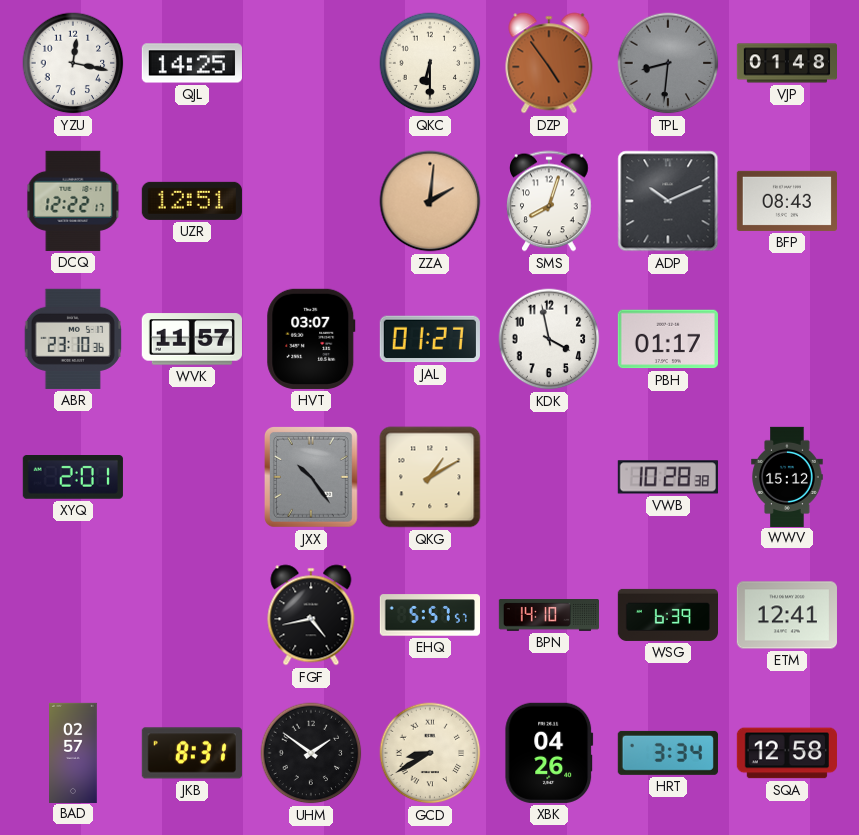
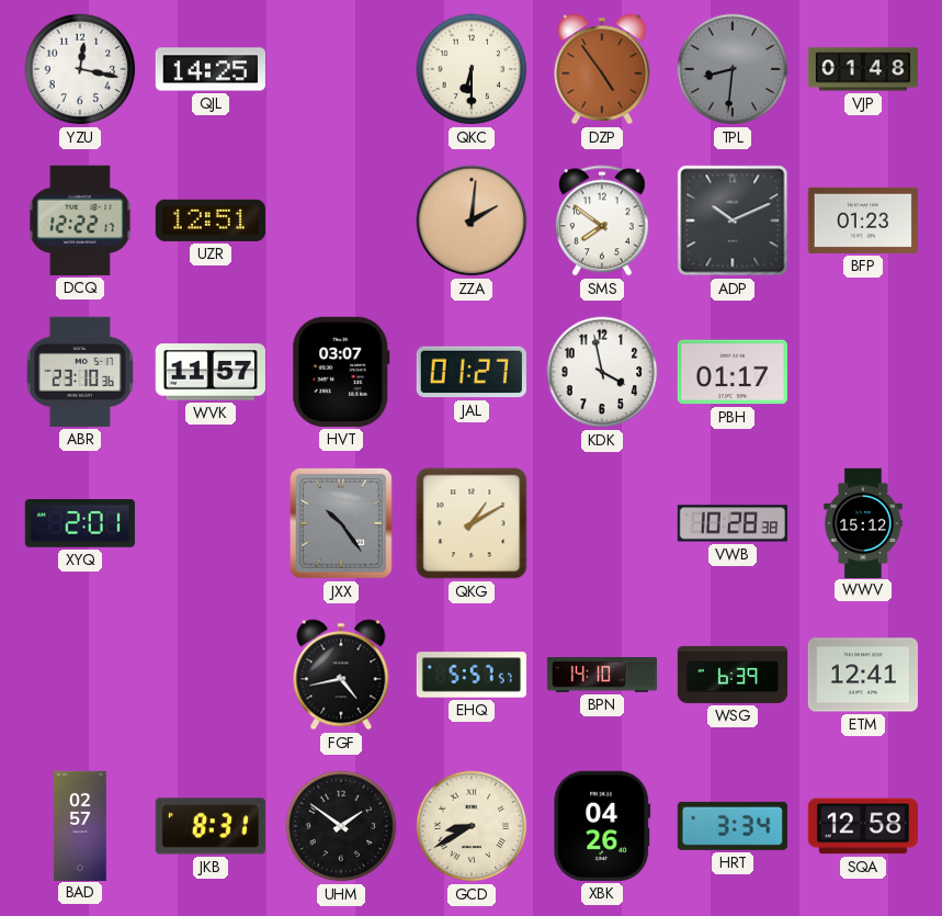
SMS: 8:03 -> 7:51
BFP: 08:43 -> 01:23
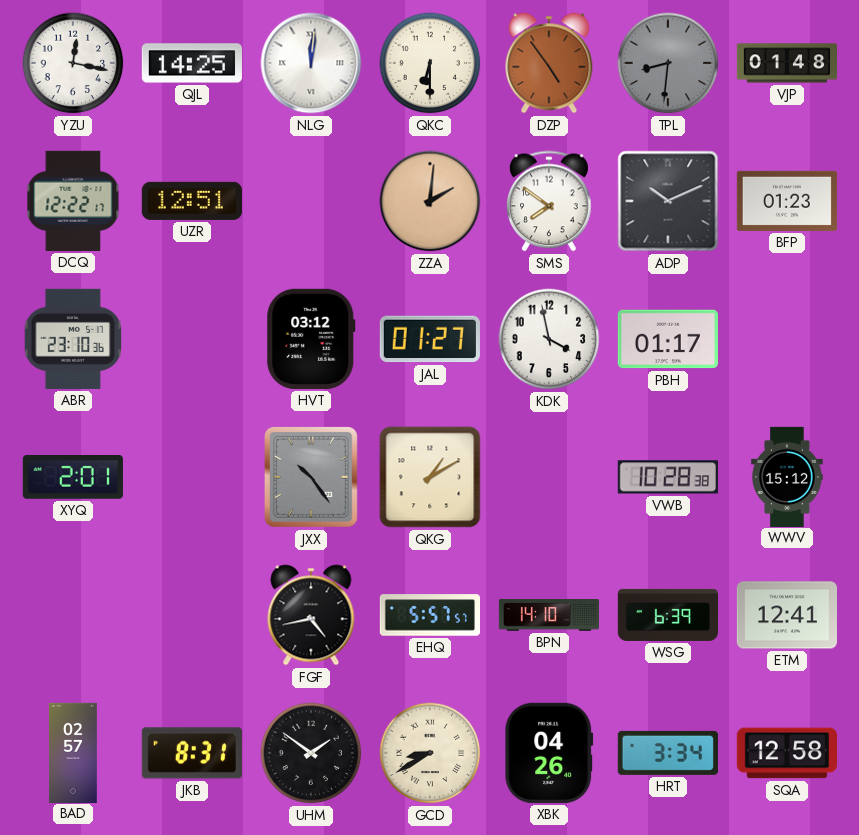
NLG: none -> 12:01
WVK: 11:57 -> none
HVT: 03:07 -> 03:12
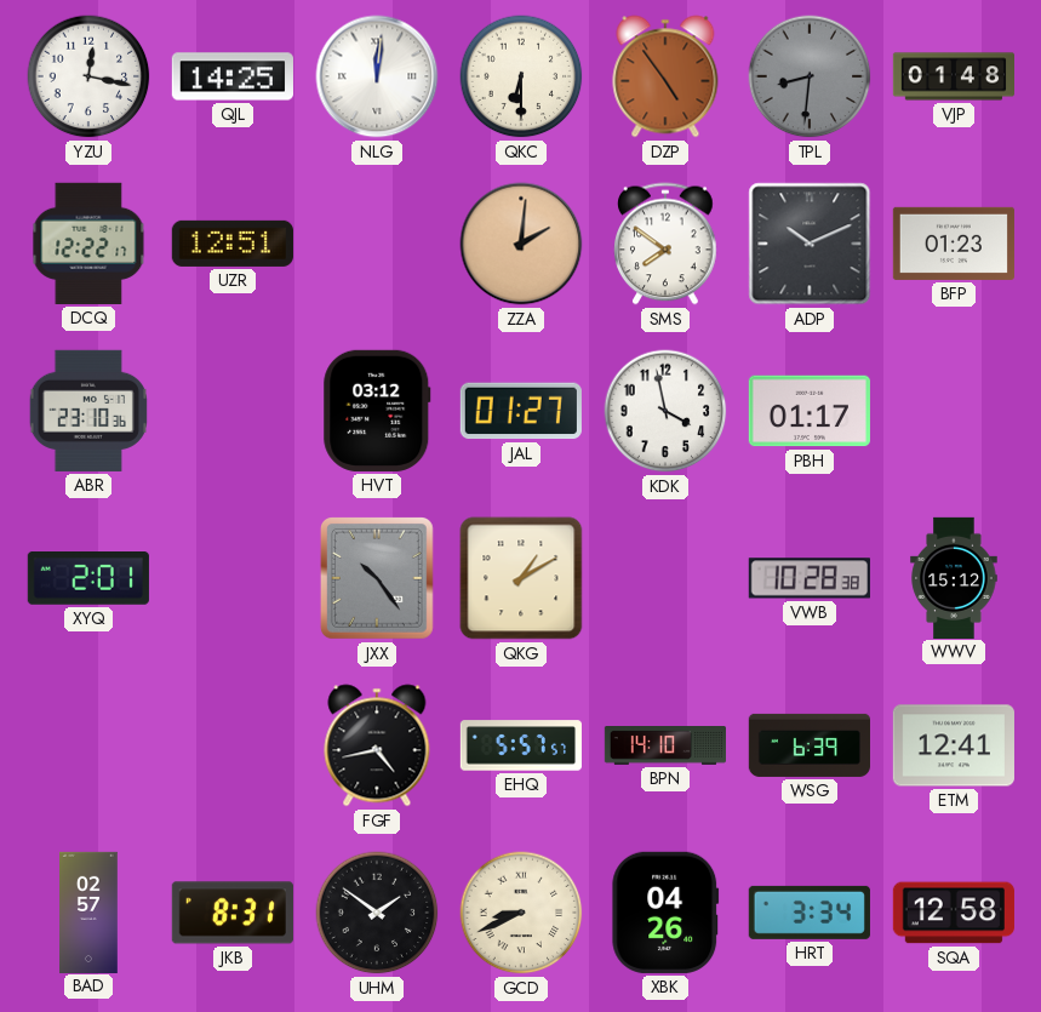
GCD: 8:40 -> 8:41
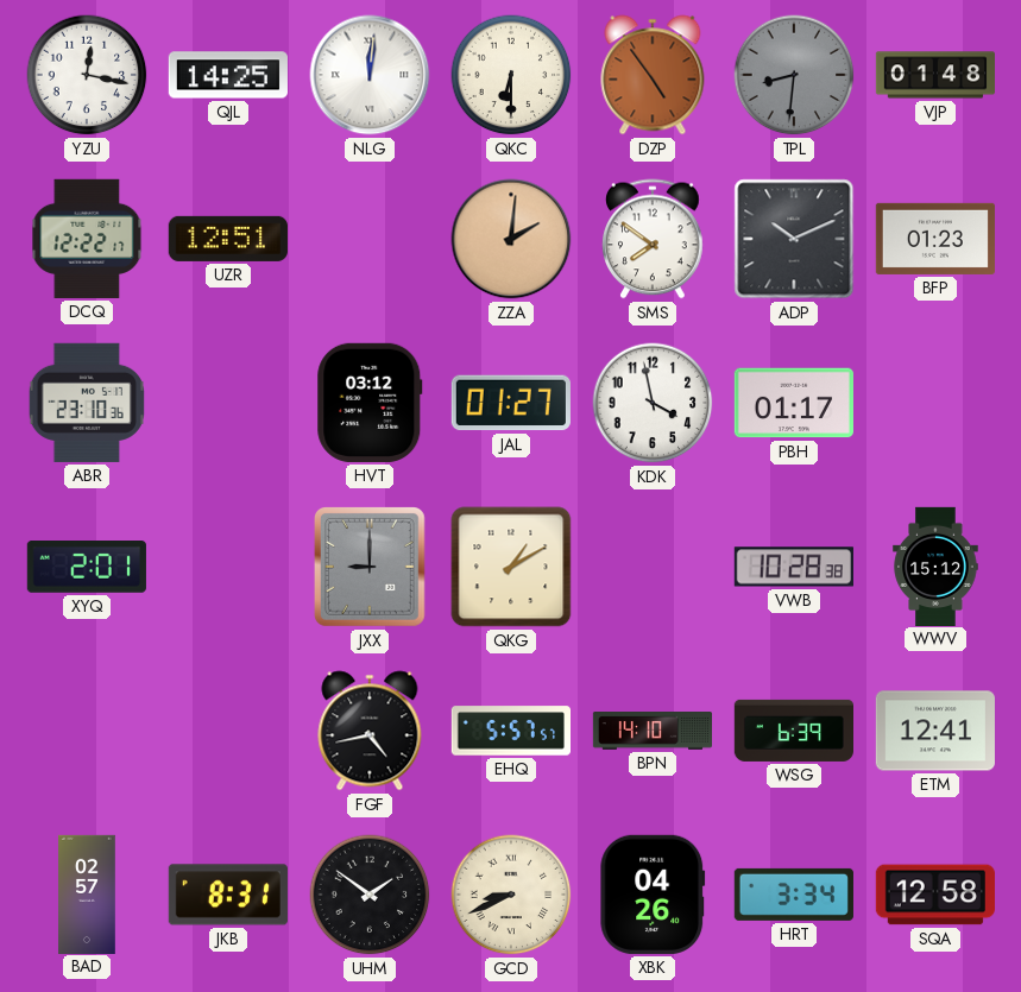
JXX: 10:24 -> 9:00
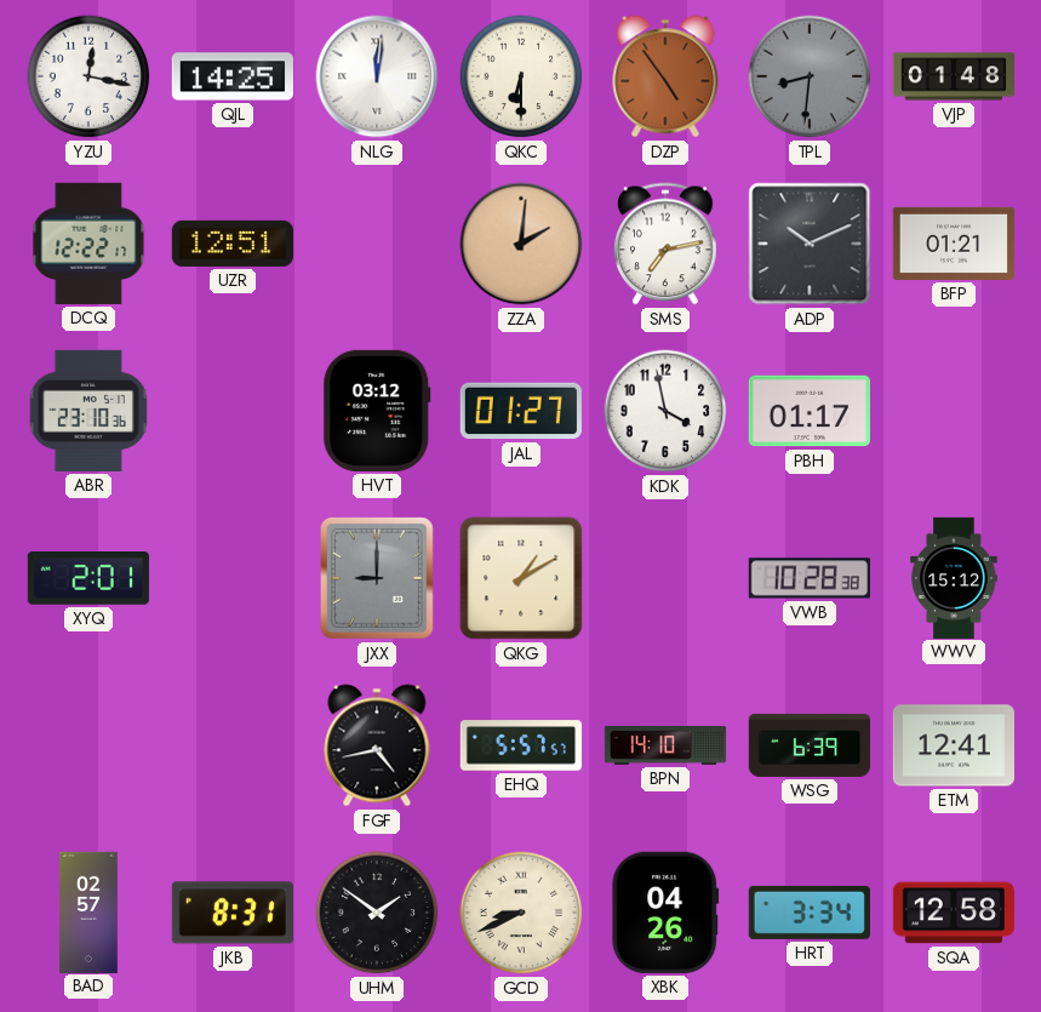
SMS: 7:51 -> 7:13
BFP: 01:23 -> 01:21
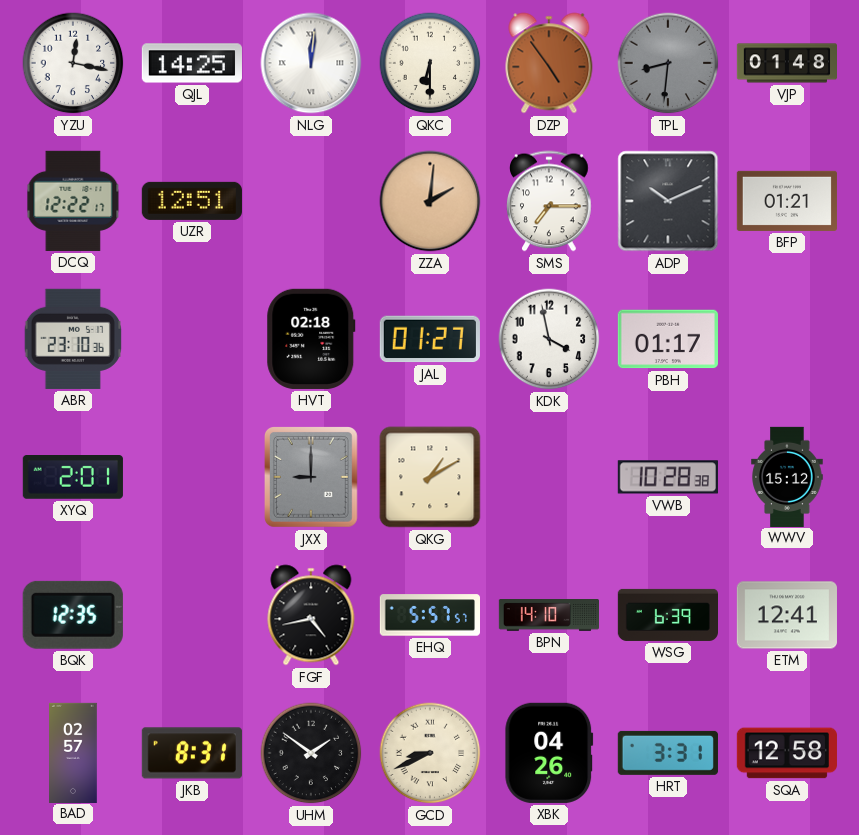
SMS: 7:13 -> 7:15
HVT: 03:12 -> 02:18
BQK: none -> 12:35
HRT: 3:34 -> 3:31
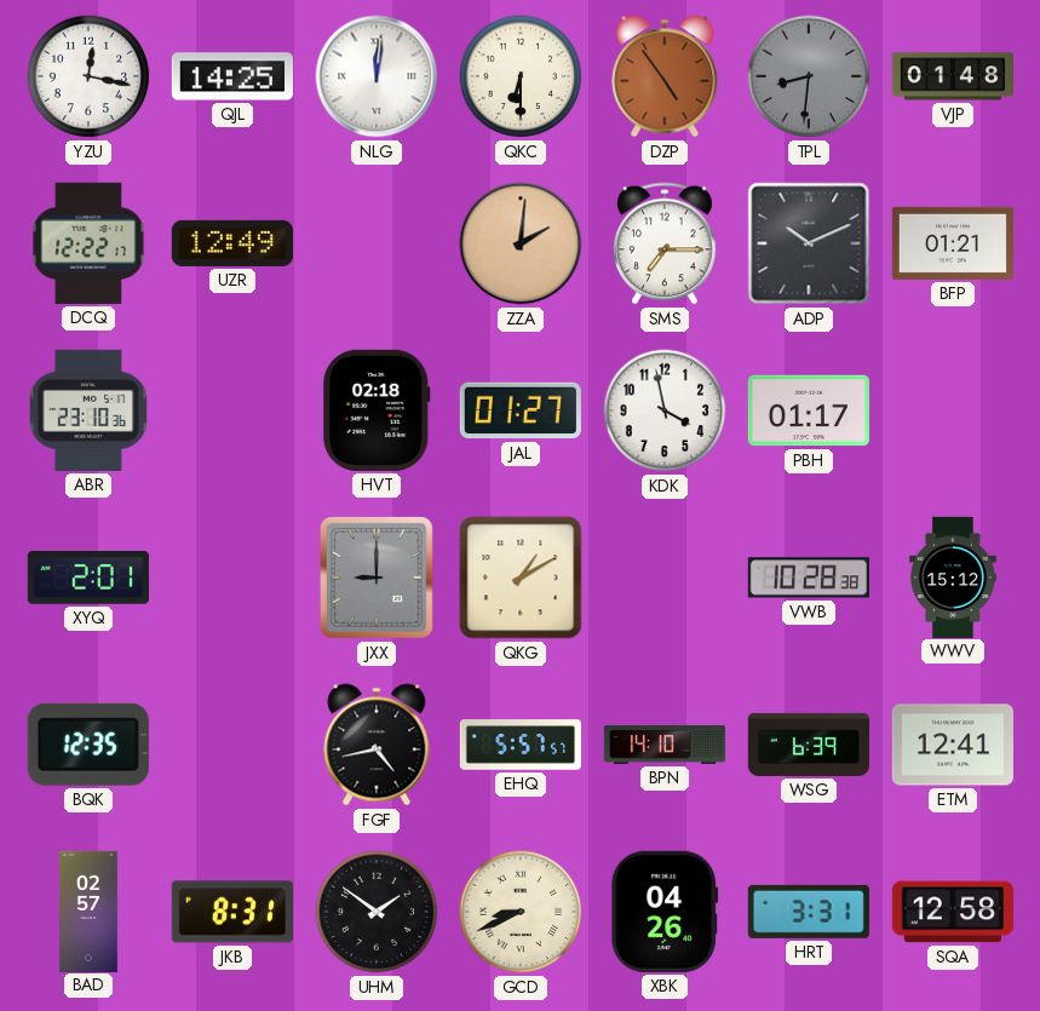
UZR: 12:51 -> 12:49
